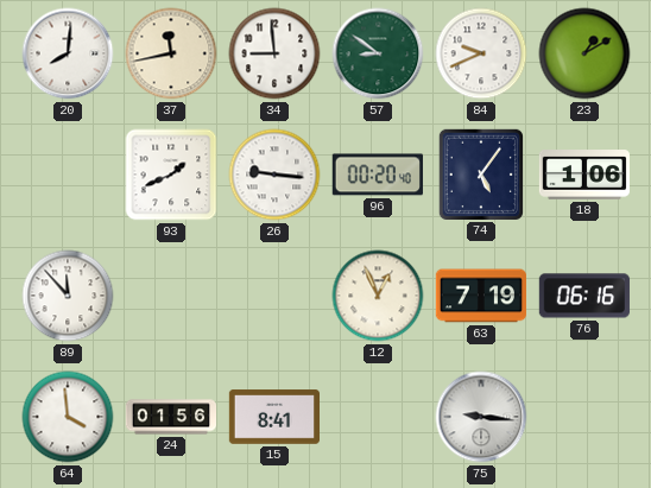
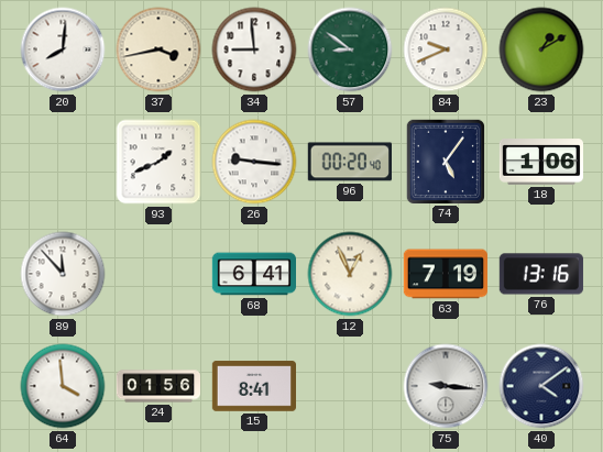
37: 11:43 -> 3:43
68: none -> 6:41
76: 06:16 -> 13:16
40: none -> 4:09
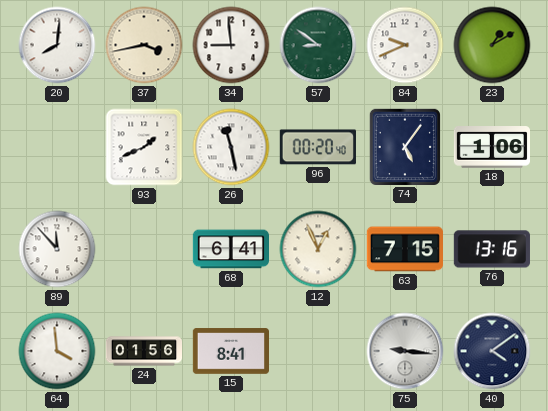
26: 9:16 -> 11:28
63: 7:19 -> 7:15
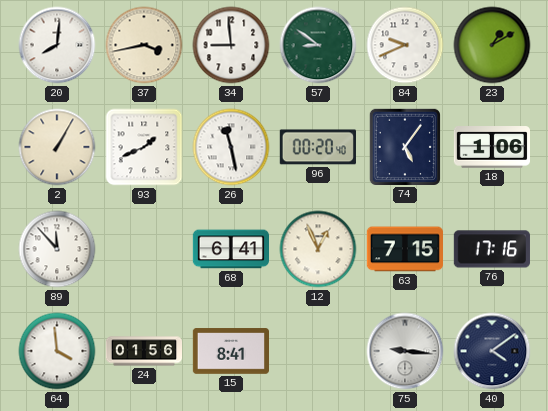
2: none -> 1:05
76: 13:16 -> 17:16
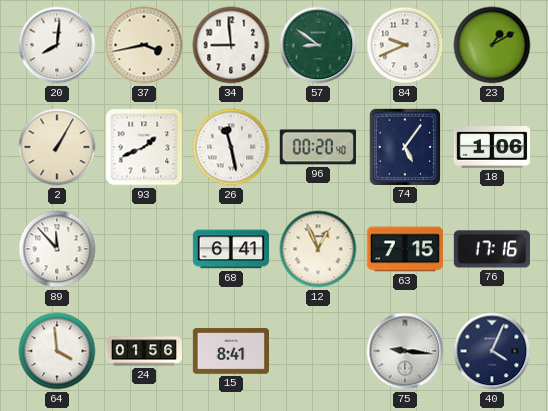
40: 4:09 -> 4:04
